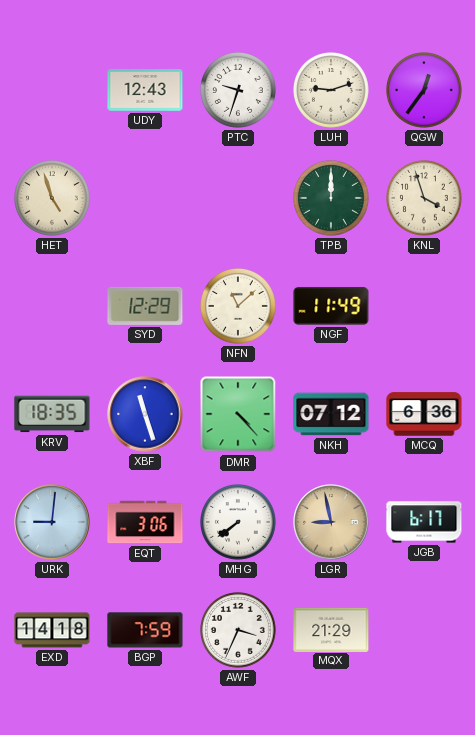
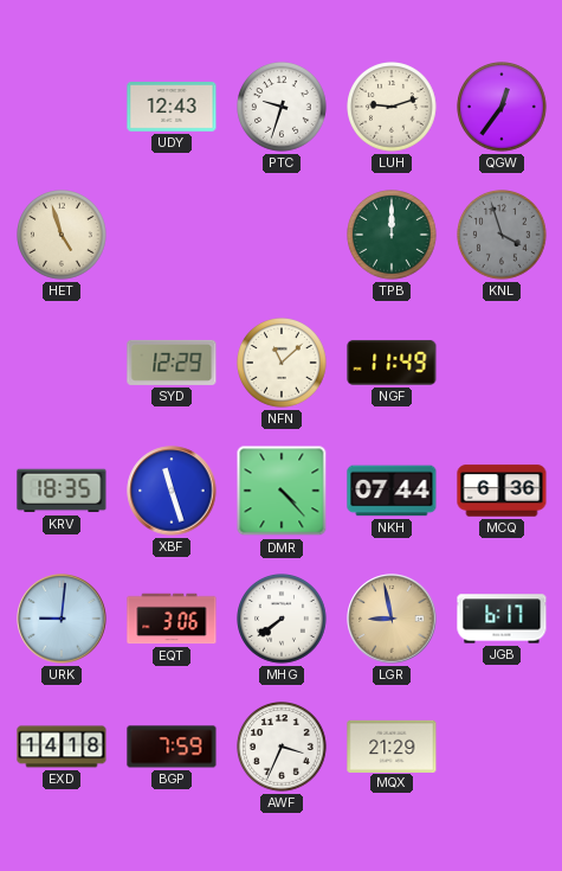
KNL dial: cream -> grey
NKH: 07:12 -> 07:44
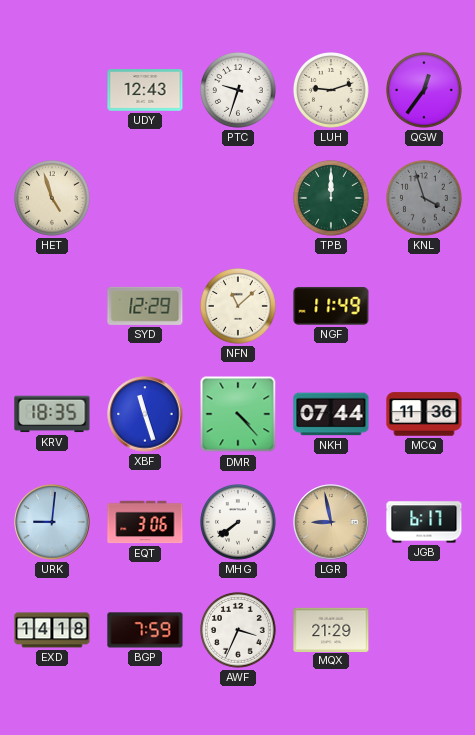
MCQ: 6:36 -> 11:36
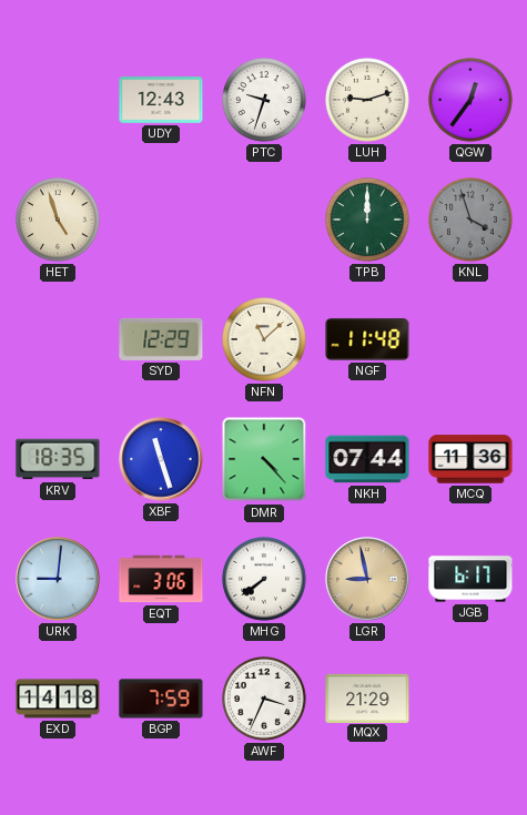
NGF: 11:49 -> 11:48
